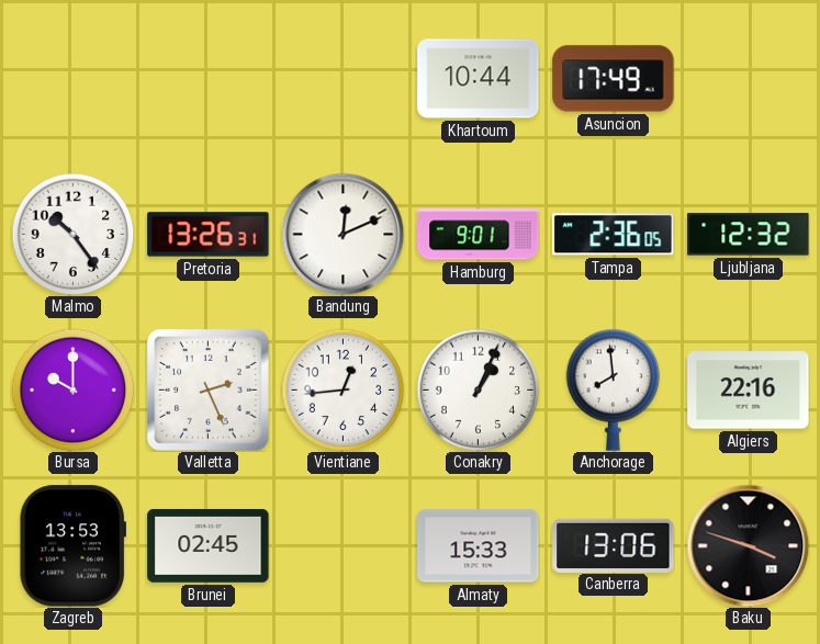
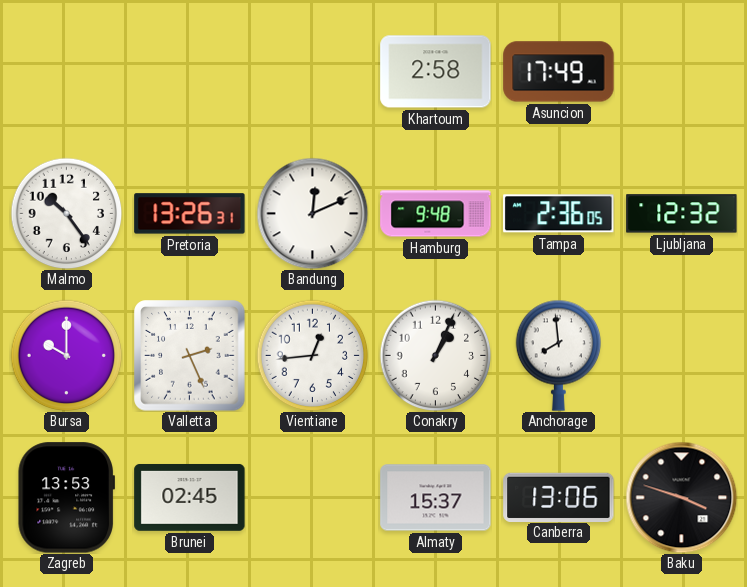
Khartoum: 10:44 -> 2:58
Hamburg: 9:01 -> 9:48
Algiers: 22:16 -> none
Almaty: 15:33 -> 15:37
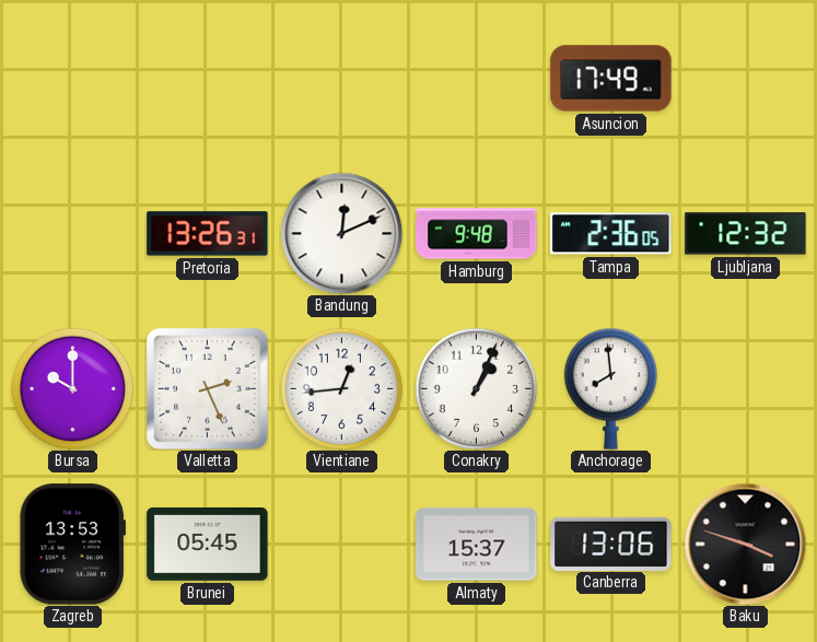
Khartoum: 2:58 -> none
Malmo: 10:24 -> none
Brunei: 02:45 -> 05:45
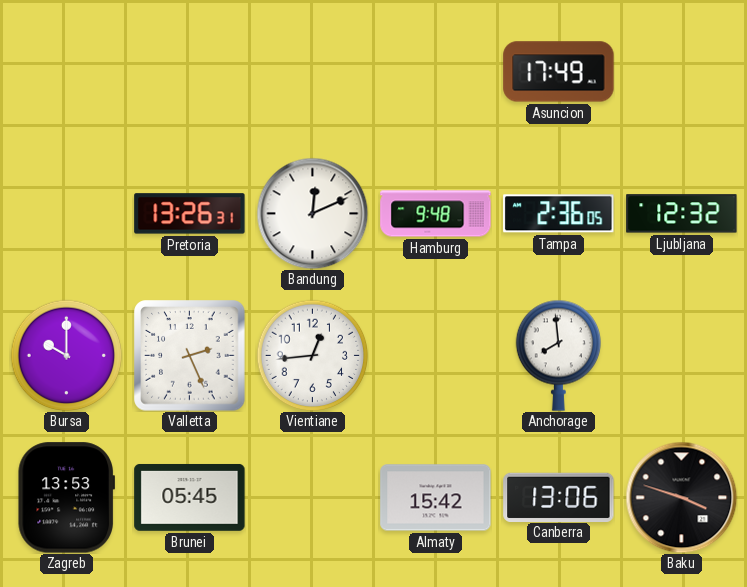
Conakry: 1:04 -> none
Almaty: 15:37 -> 15:42
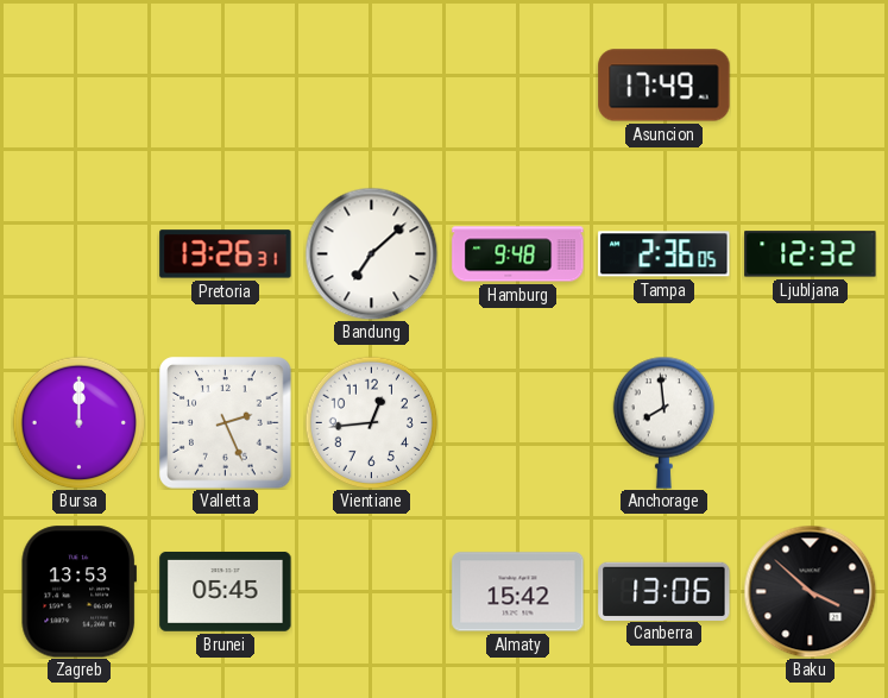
Bandung: 12:11 -> 7:08
Bursa: 10:00 -> 12:00
Baku: 3:48 -> 3:52
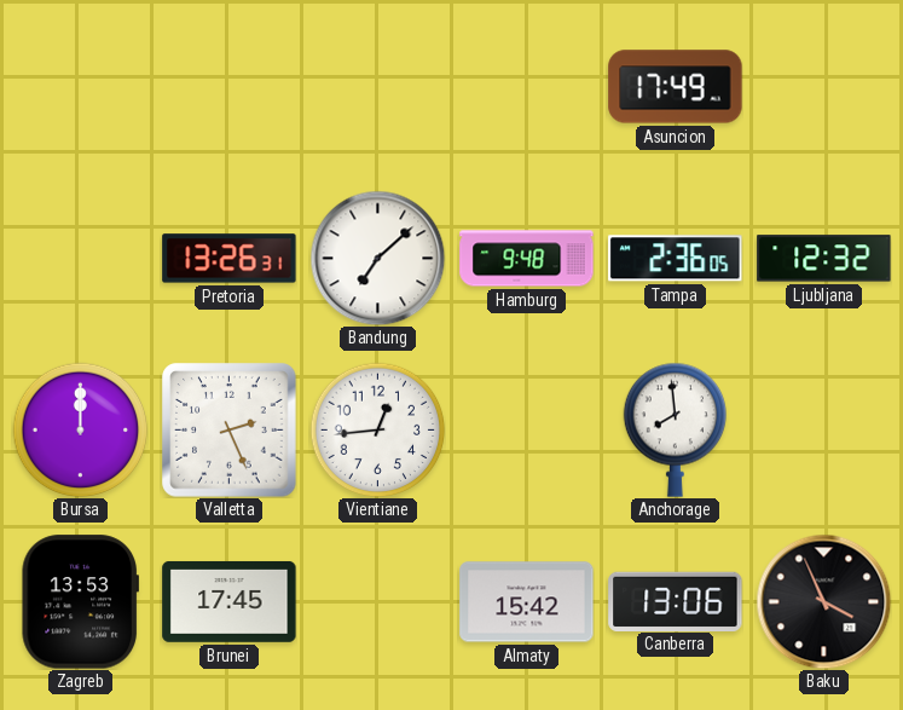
Brunei: 05:45 -> 17:45
Baku: 3:52 -> 3:56
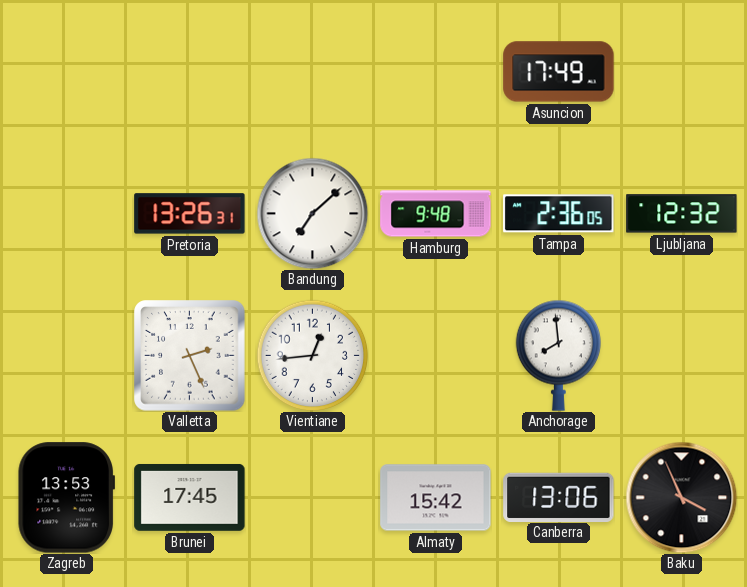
Bursa: 12:00 -> none
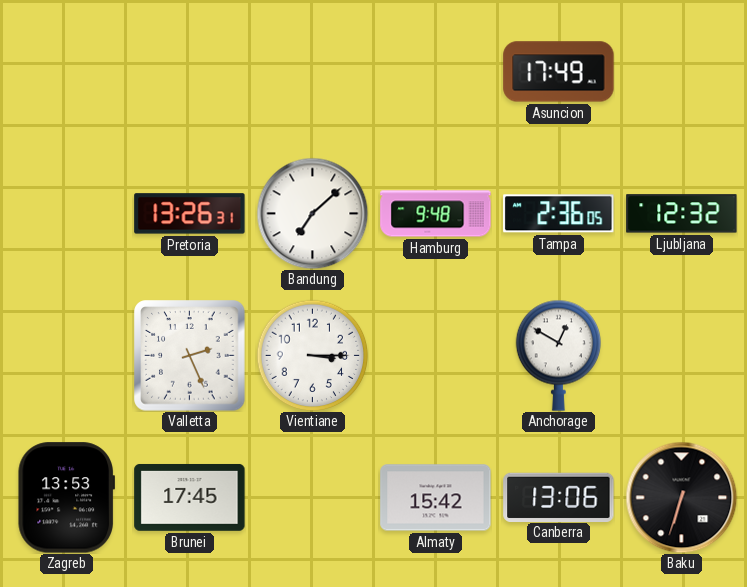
Vientiane: 12:44 -> 3:15
Anchorage: 7:59 -> 12:50
Baku: 3:56 -> 6:33
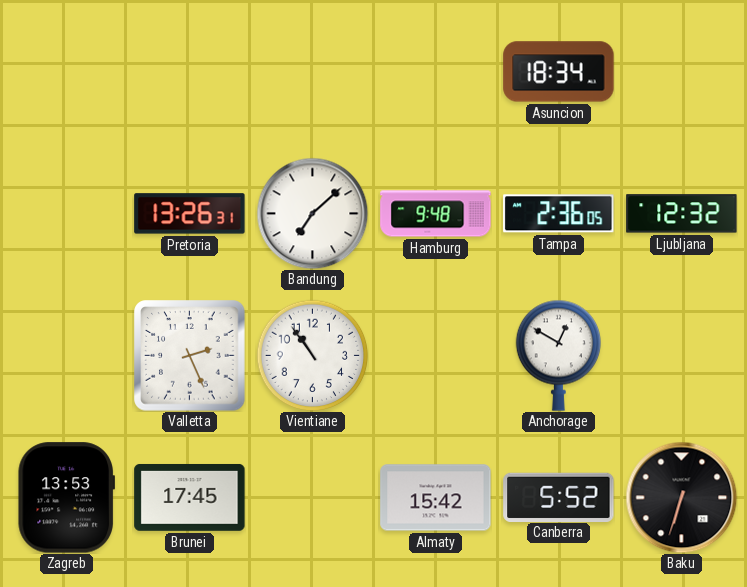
Asuncion: 17:49 -> 18:34
Vientiane: 3:15 -> 10:54
Canberra: 13:06 -> 5:52
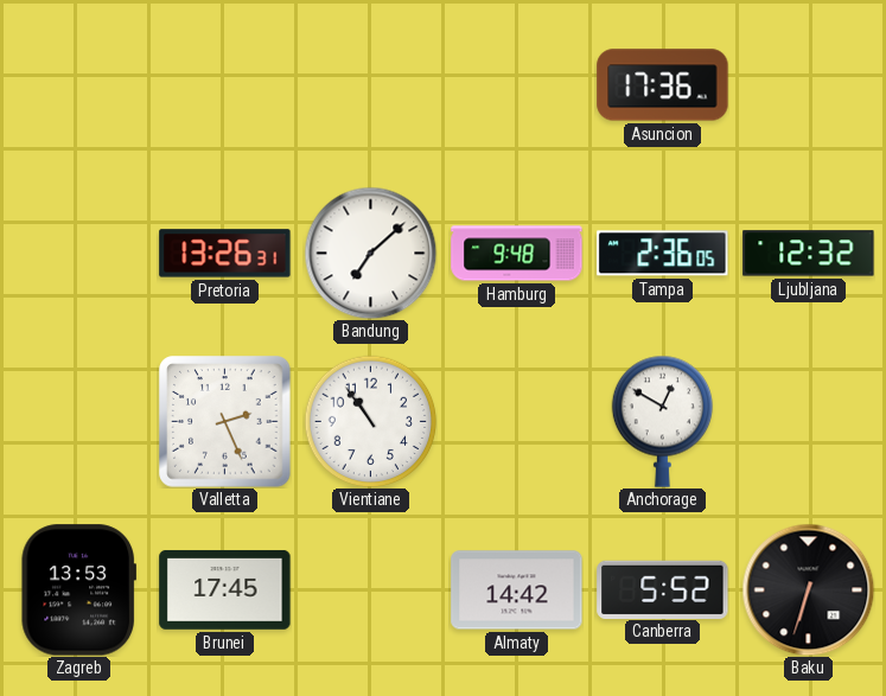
Asuncion: 18:34 -> 17:36
Almaty: 15:42 -> 14:42
